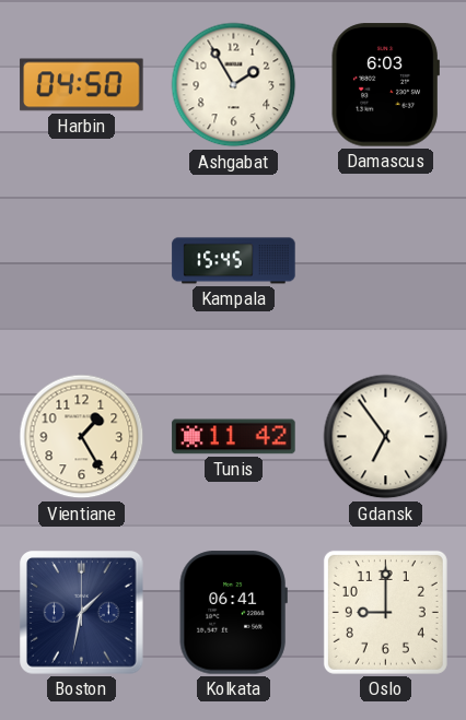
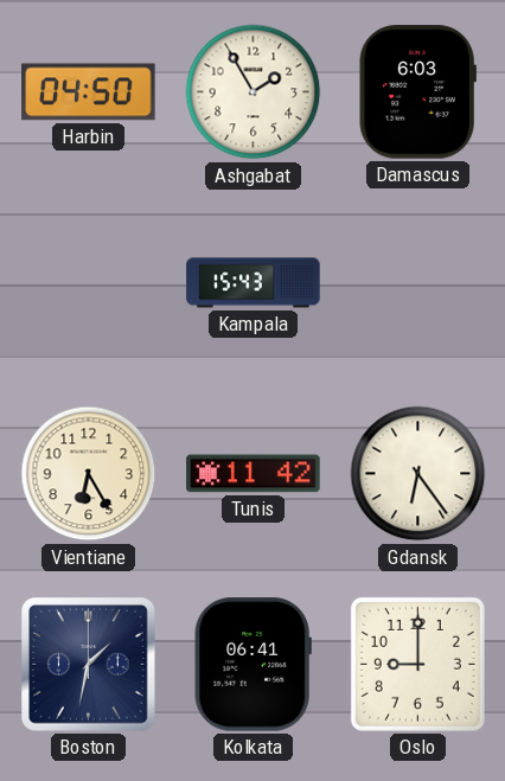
Kampala: 15:45 -> 15:43
Vientiane: 1:25 -> 6:25
Gdansk: 6:54 -> 6:24
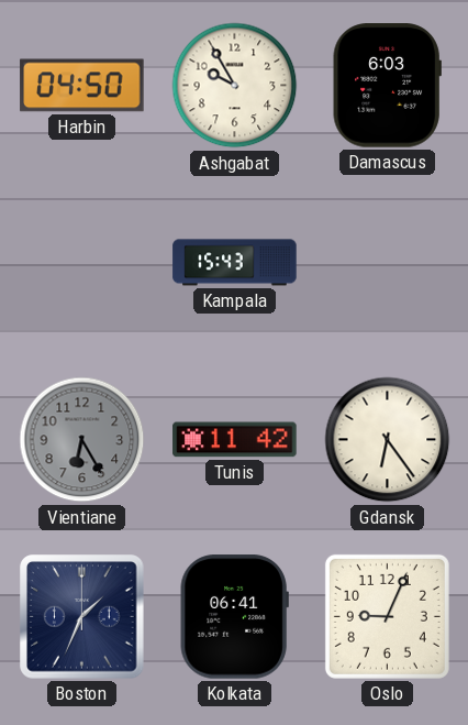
Ashgabat: 1:55 -> 9:55
Vientiane dial: cream -> grey
Boston: 1:32 -> 1:34
Oslo: 9:00 -> 9:04
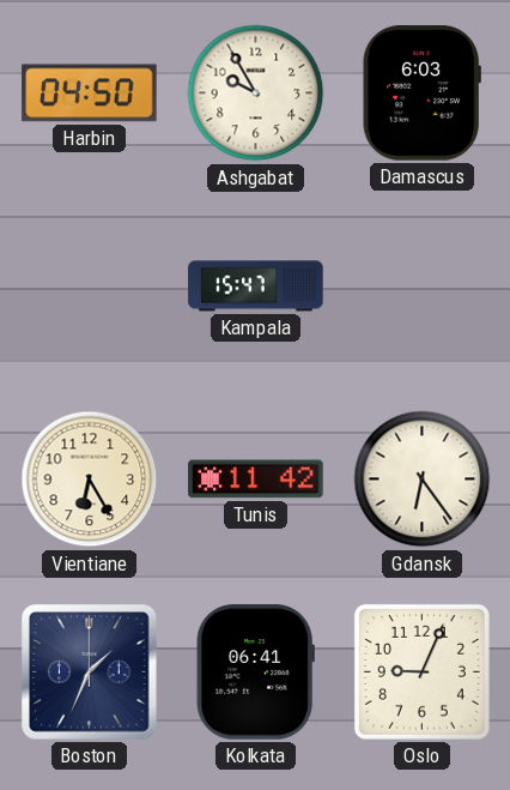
Kampala: 15:43 -> 15:47
Vientiane dial: grey -> cream
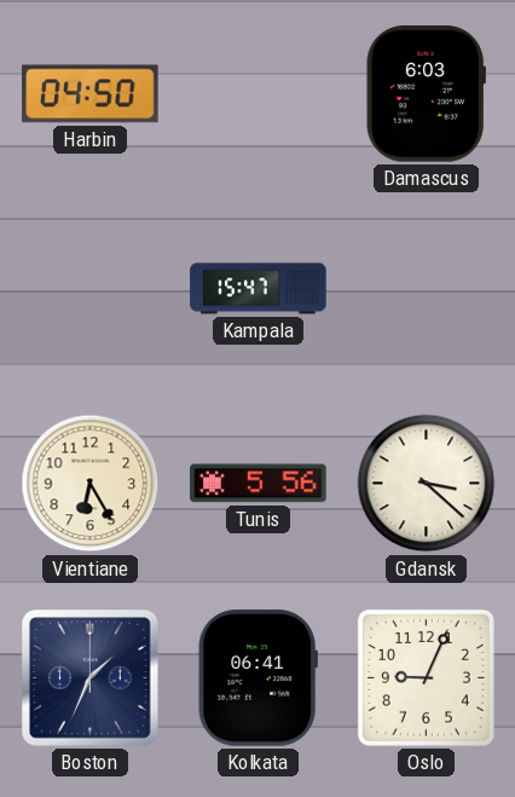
Ashgabat: 9:55 -> none
Tunis: 11:42 -> 5:56
Gdansk: 6:24 -> 3:22
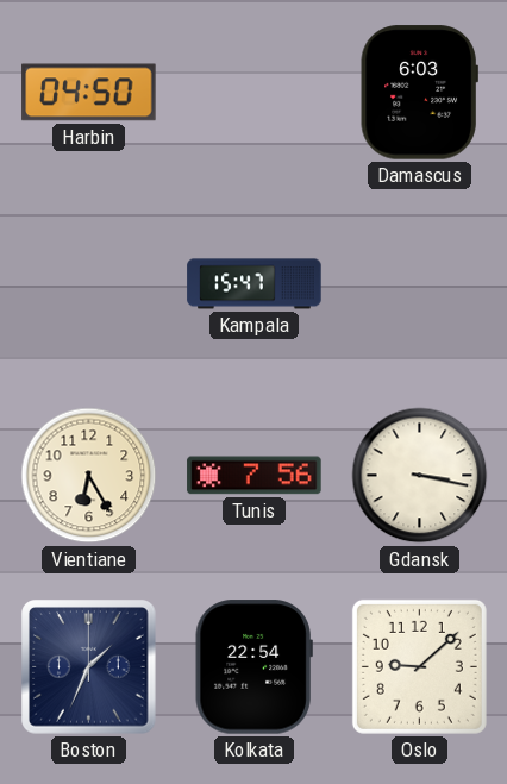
Tunis: 5:56 -> 7:56
Gdansk: 3:22 -> 3:17
Kolkata: 06:41 -> 22:54
Oslo: 9:04 -> 9:08
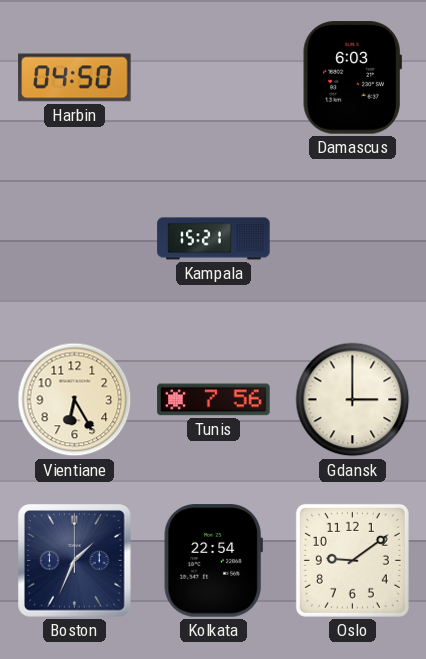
Kampala: 15:47 -> 15:21
Gdansk: 3:17 -> 3:00
Oslo: 9:08 -> 9:09
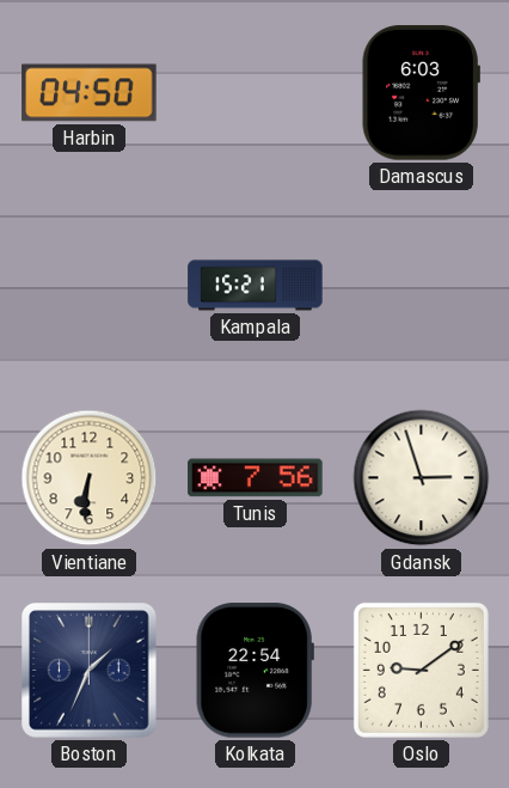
Vientiane: 6:25 -> 6:31
Gdansk: 3:00 -> 2:57
